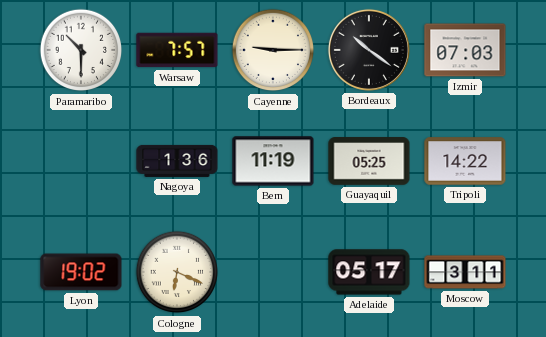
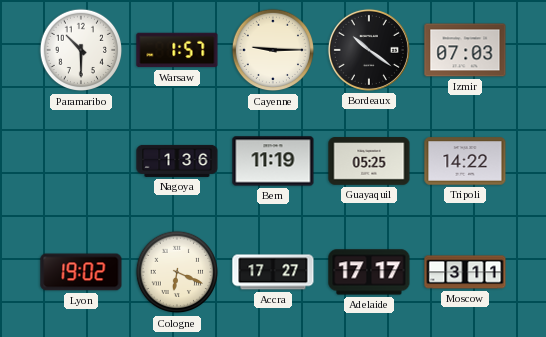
Warsaw: 7:57 -> 1:57
Accra: none -> 17:27
Adelaide: 05:17 -> 17:17
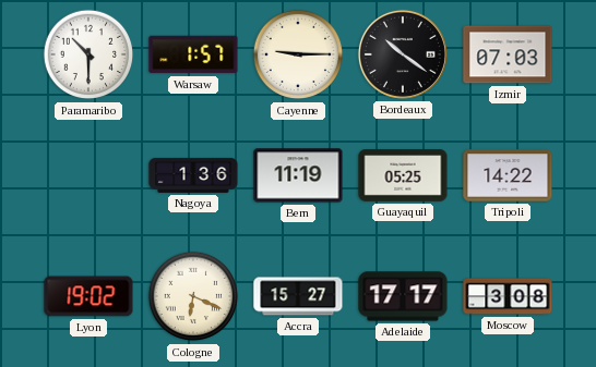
Accra: 17:27 -> 15:27
Moscow: 3:11 -> 3:08
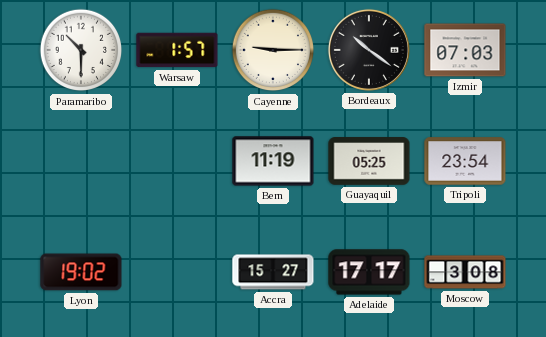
Nagoya: 1:36 -> none
Tripoli: 14:22 -> 23:54
Cologne: 6:19 -> none
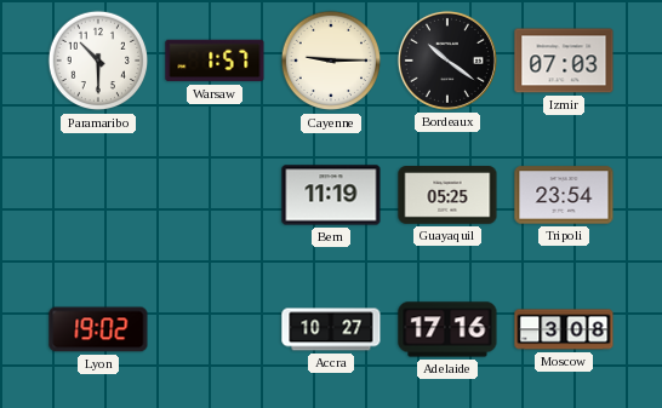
Accra: 15:27 -> 10:27
Adelaide: 17:17 -> 17:16
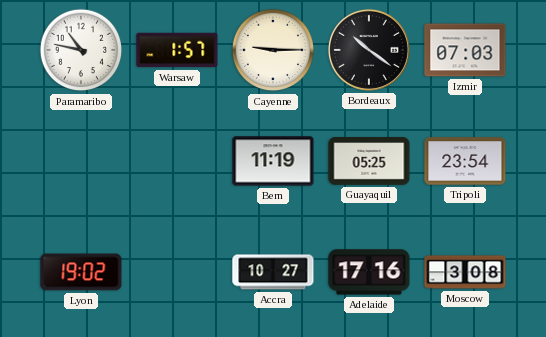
Paramaribo: 10:30 -> 10:47
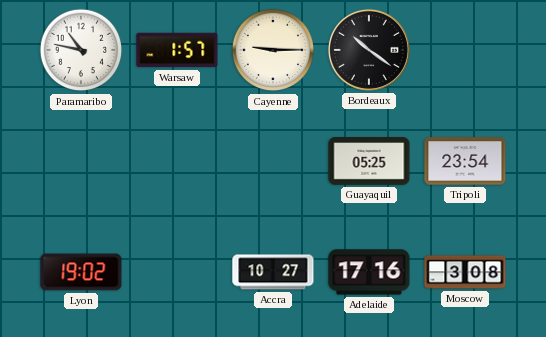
Izmir: 07:03 -> none
Bern: 11:19 -> none
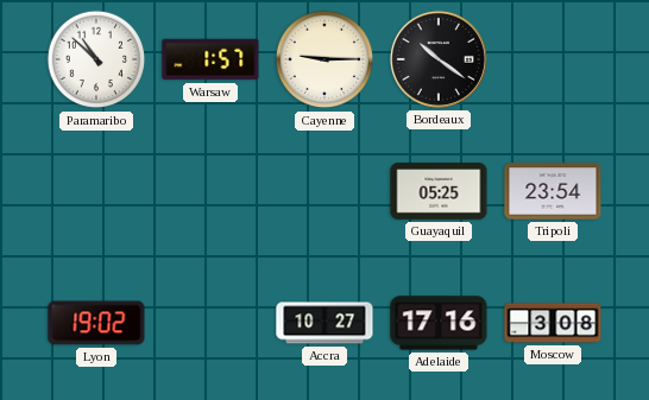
Paramaribo: 10:47 -> 10:52
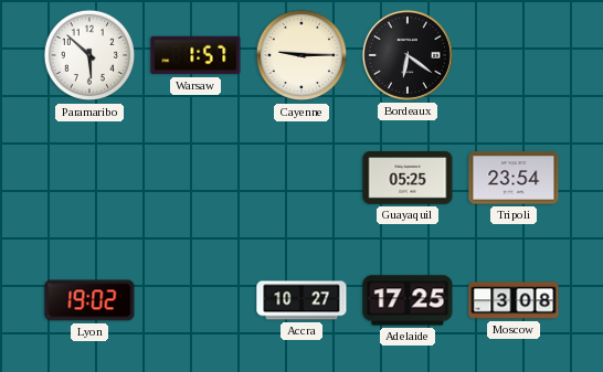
Paramaribo: 10:52 -> 5:52
Bordeaux: 10:21 -> 6:21
Adelaide: 17:16 -> 17:25
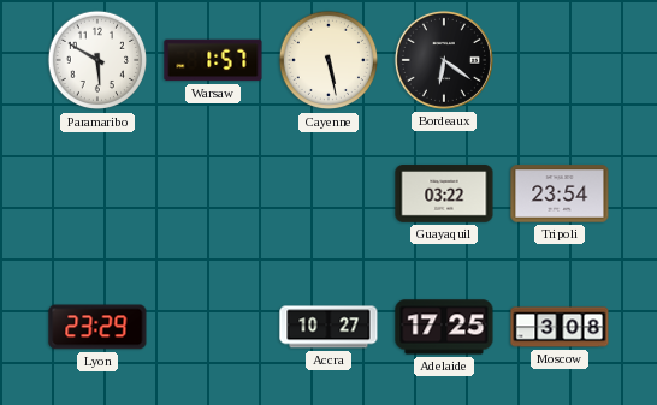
Paramaribo: 5:52 -> 5:50
Cayenne: 9:15 -> 5:28
Guayaquil: 05:25 -> 03:22
Lyon: 19:02 -> 23:29
